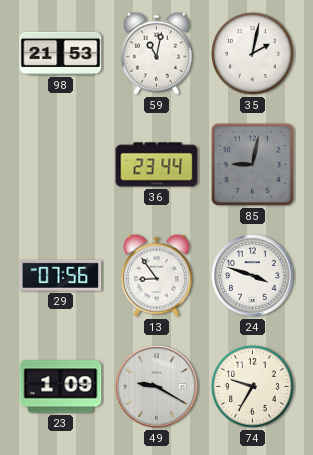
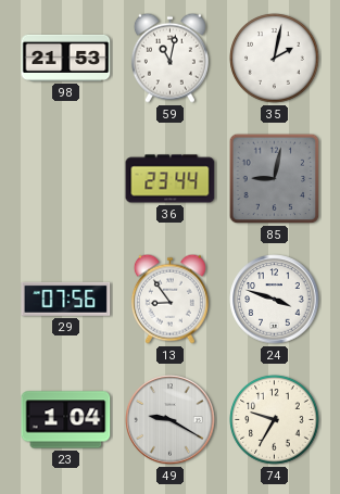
23: 1:09 -> 1:04
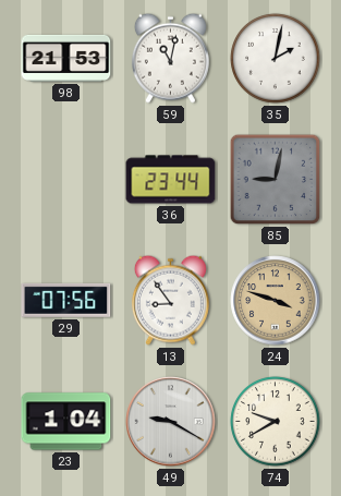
24 dial: white -> champagne
74: 9:35 -> 9:40
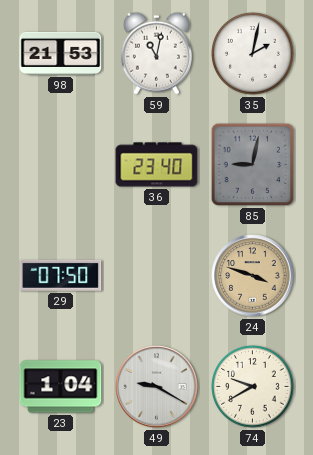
36: 23:44 -> 23:40
29: 07:56 -> 07:50
13: 8:54 -> none
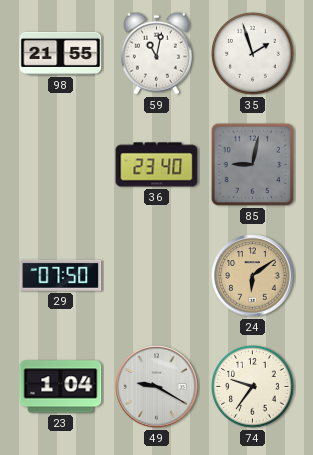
98: 21:53 -> 21:55
35: 2:02 -> 1:57
24: 3:48 -> 6:09
74: 9:40 -> 9:36
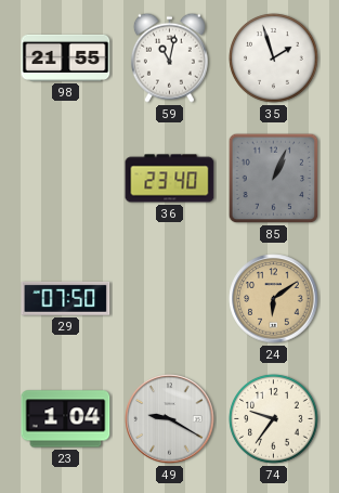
85: 9:02 -> 1:04
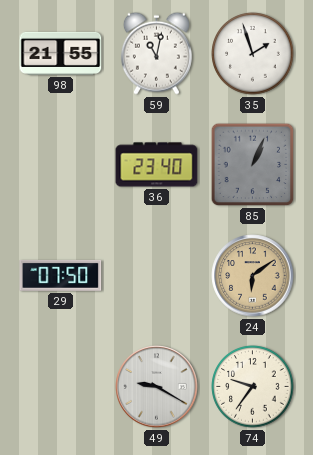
23: 1:04 -> none
